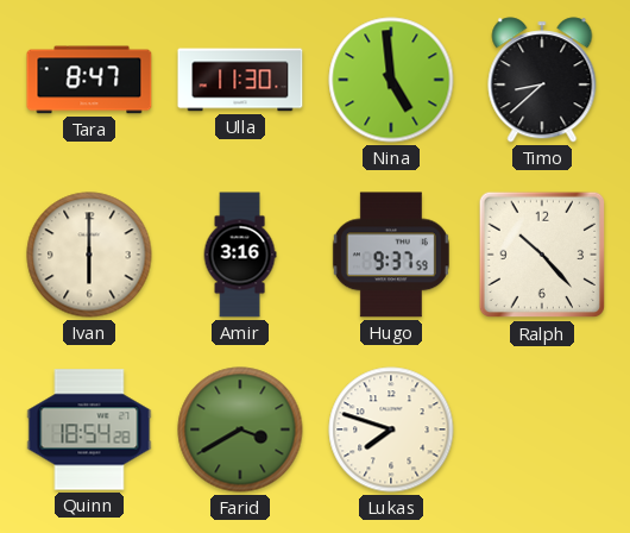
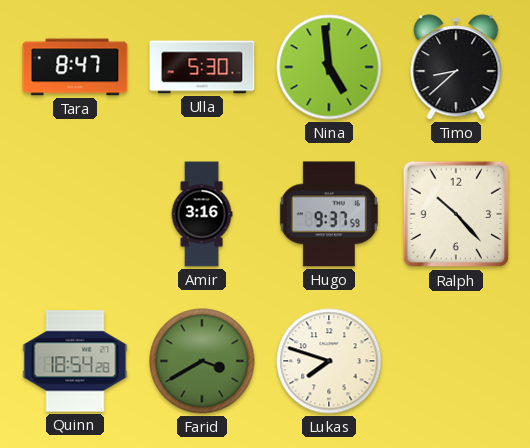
Ulla: 11:30 -> 5:30
Ivan: 6:00 -> none
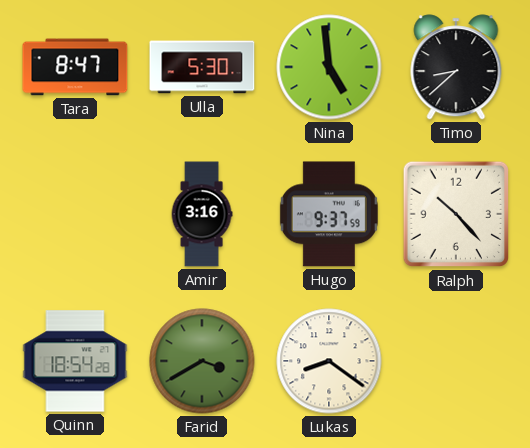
Lukas: 7:48 -> 8:21
